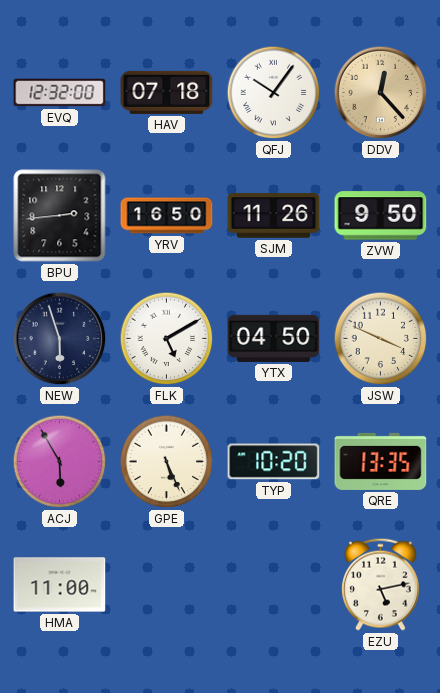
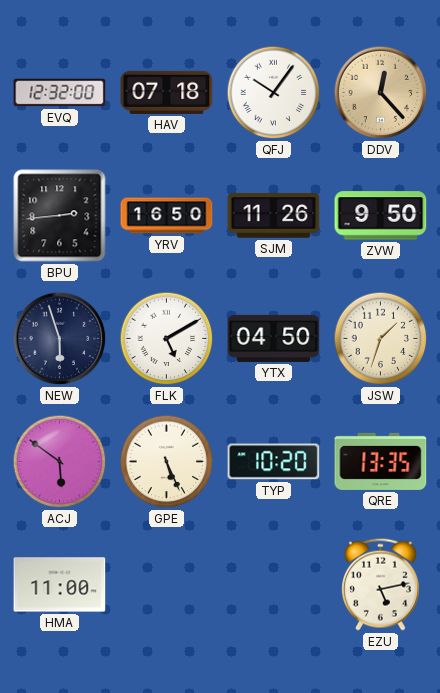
JSW: 3:49 -> 1:33
ACJ: 5:55 -> 5:51
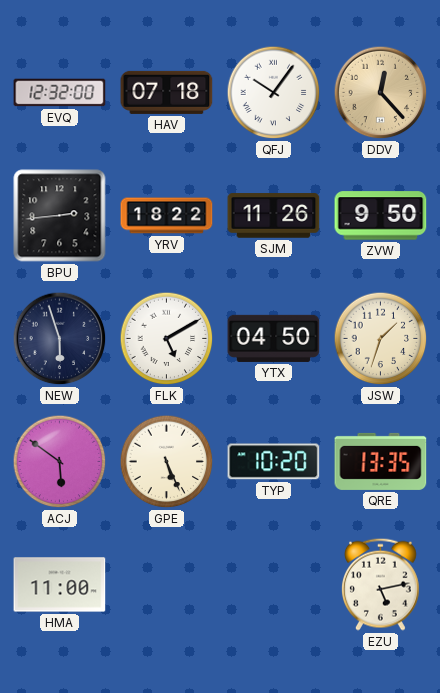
YRV: 16:50 -> 18:22
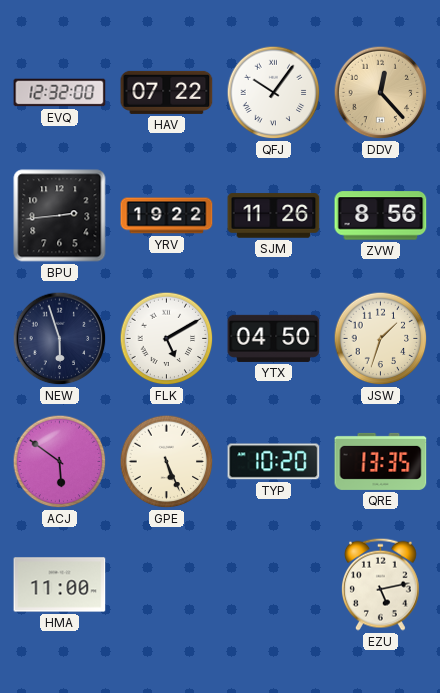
HAV: 07:18 -> 07:22
YRV: 18:22 -> 19:22
ZVW: 9:50 -> 8:56
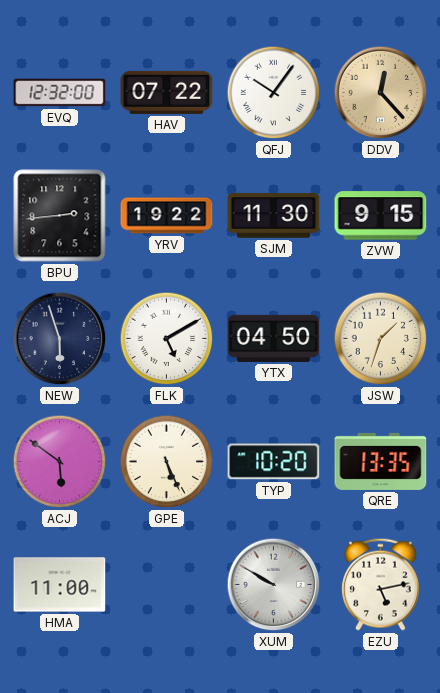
SJM: 11:26 -> 11:30
ZVW: 8:56 -> 9:15
XUM: none -> 9:50
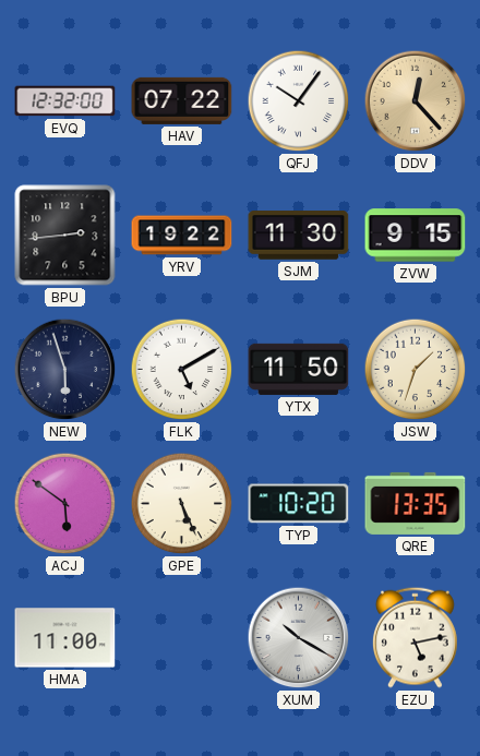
YTX: 04:50 -> 11:50
XUM: 9:50 -> 10:20
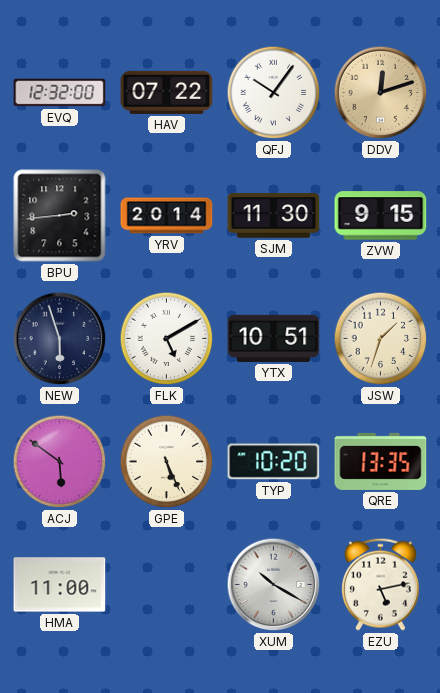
DDV: 12:23 -> 12:12
YRV: 19:22 -> 20:14
YTX: 11:50 -> 10:51
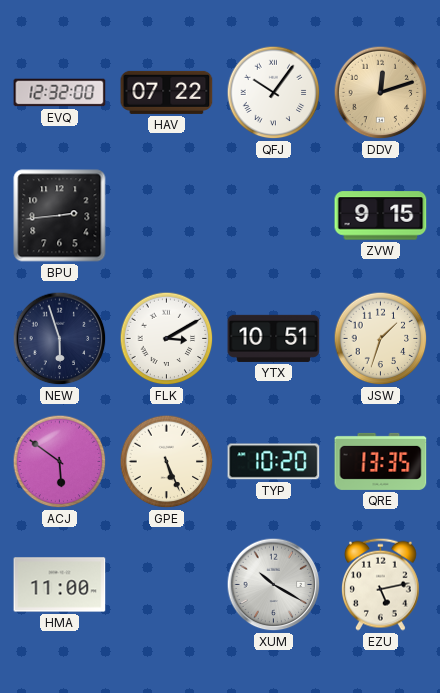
YRV: 20:14 -> none
SJM: 11:30 -> none
FLK: 5:10 -> 3:10
